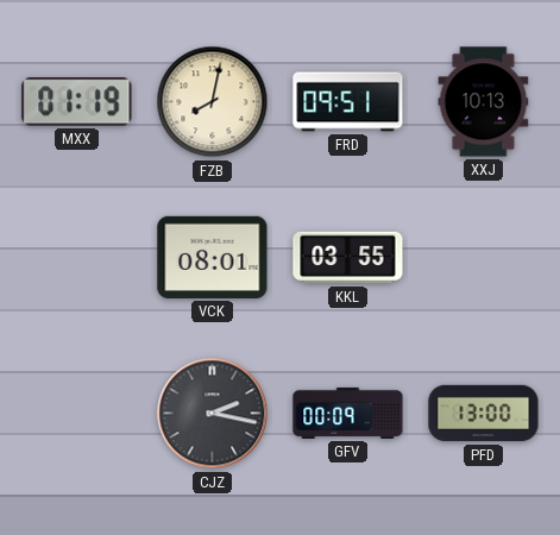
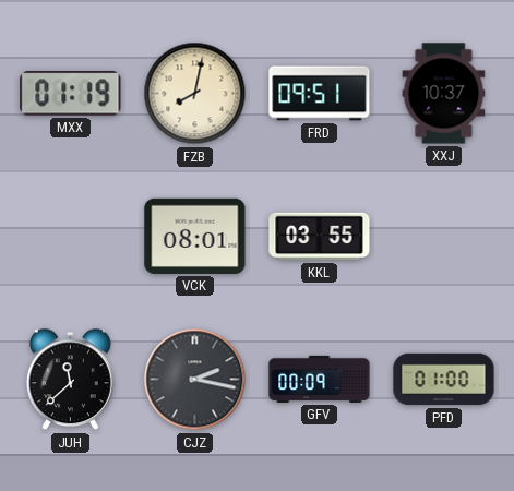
XXJ: 10:13 -> 10:37
JUH: none -> 11:38
PFD: 13:00 -> 01:00
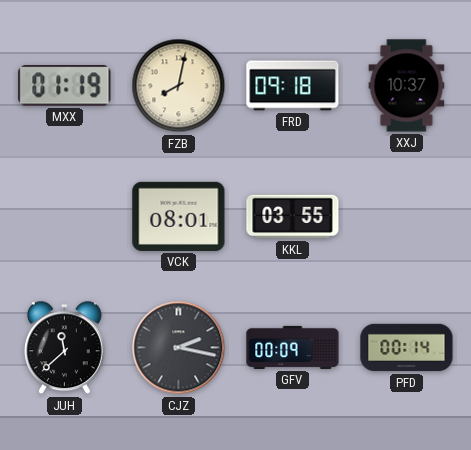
FRD: 09:51 -> 09:18
PFD: 01:00 -> 00:14
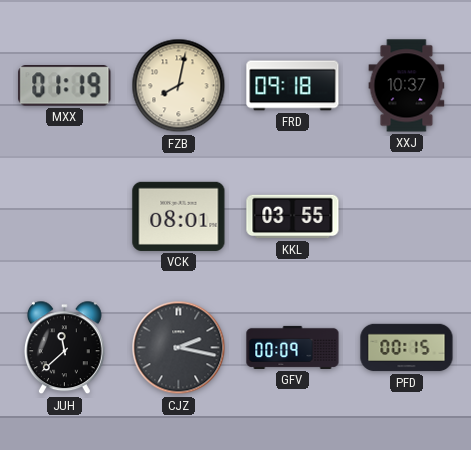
PFD: 00:14 -> 00:15
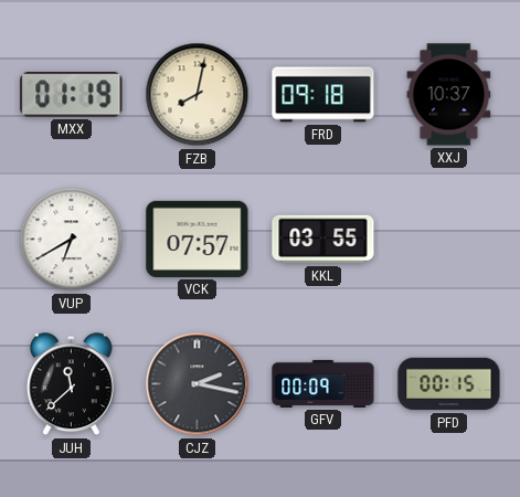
VUP: none -> 6:40
VCK: 08:01 -> 07:57
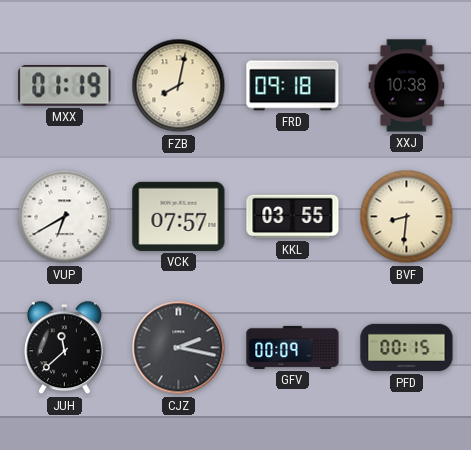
XXJ: 10:37 -> 10:38
BVF: none -> 8:31
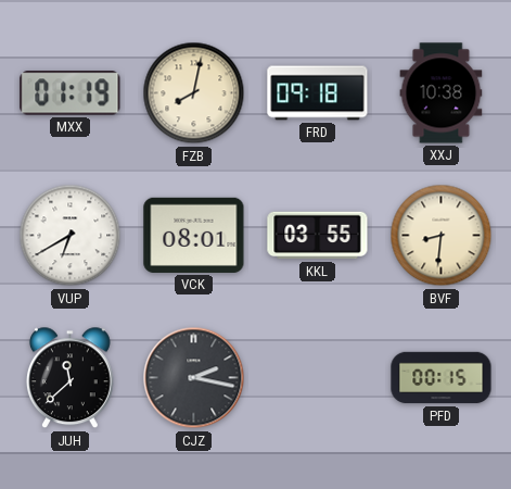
VCK: 07:57 -> 08:01
GFV: 00:09 -> none
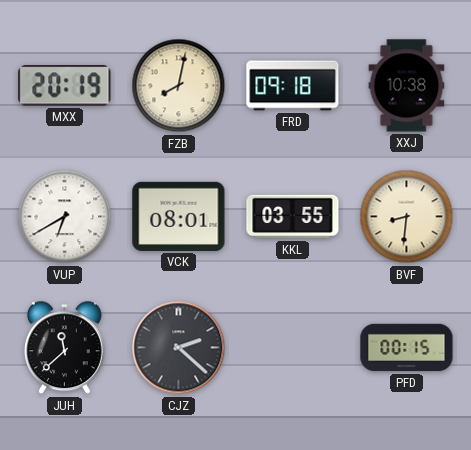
MXX: 01:19 -> 20:19
CJZ: 2:17 -> 2:22
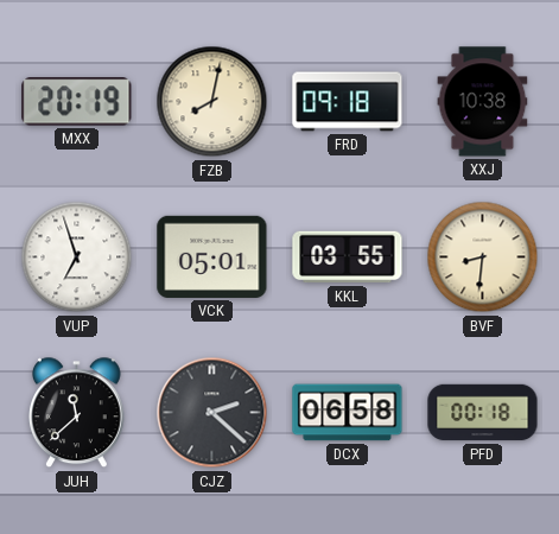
VUP: 6:40 -> 6:57
VCK: 08:01 -> 05:01
DCX: none -> 06:58
PFD: 00:15 -> 00:18
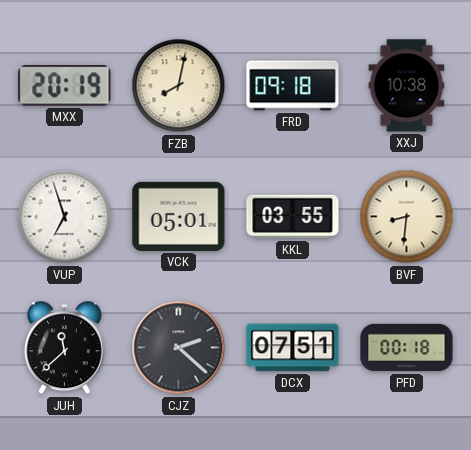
DCX: 06:58 -> 07:51
